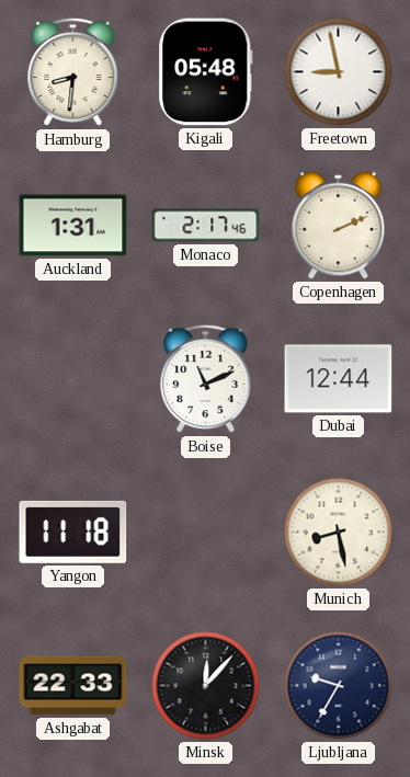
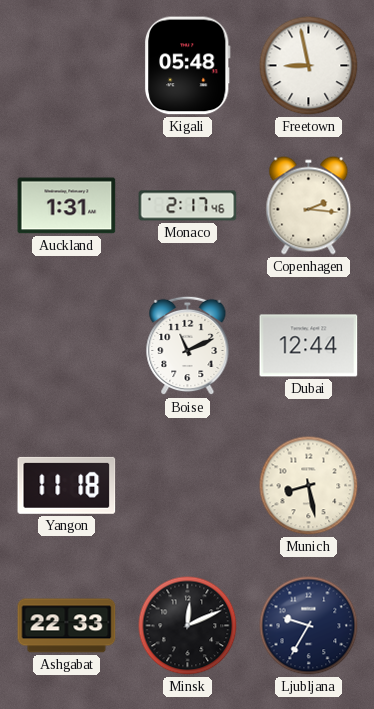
Hamburg: 8:31 -> none
Copenhagen: 2:11 -> 2:16
Minsk: 12:07 -> 12:11
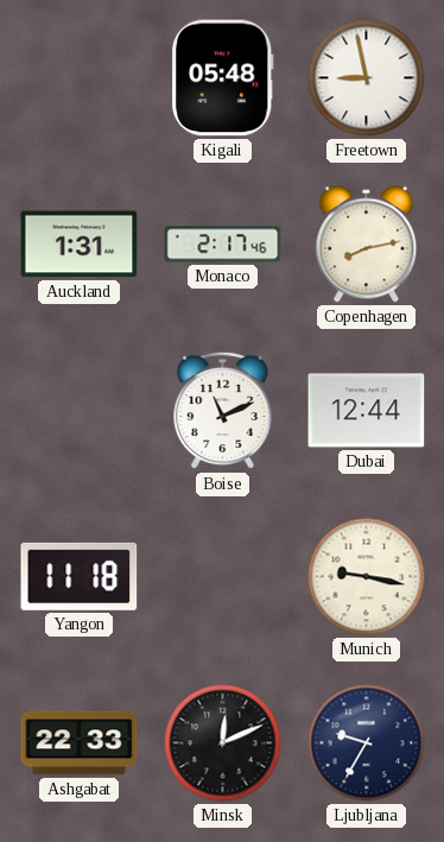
Copenhagen: 2:16 -> 8:13
Munich: 8:28 -> 9:17
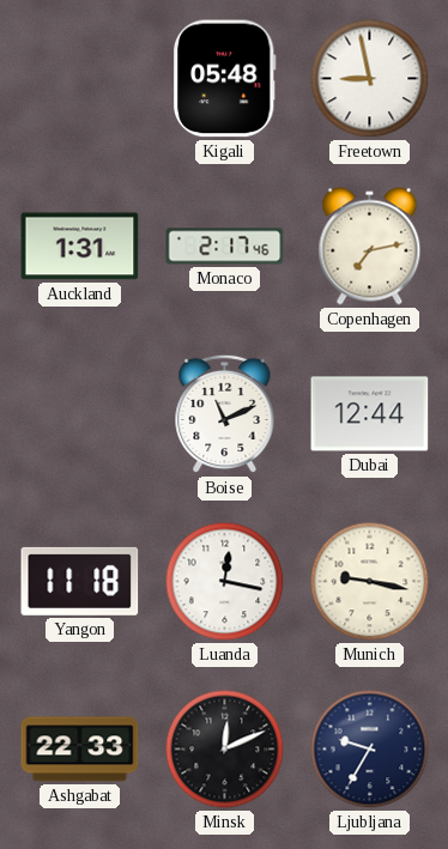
Copenhagen: 8:13 -> 7:13
Luanda: none -> 12:17
